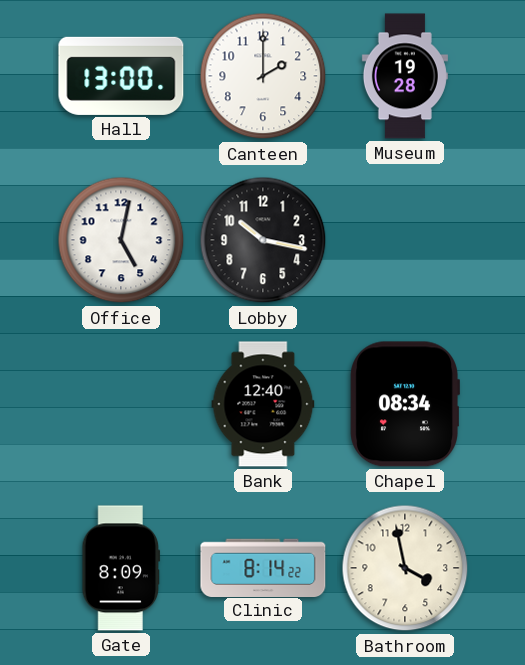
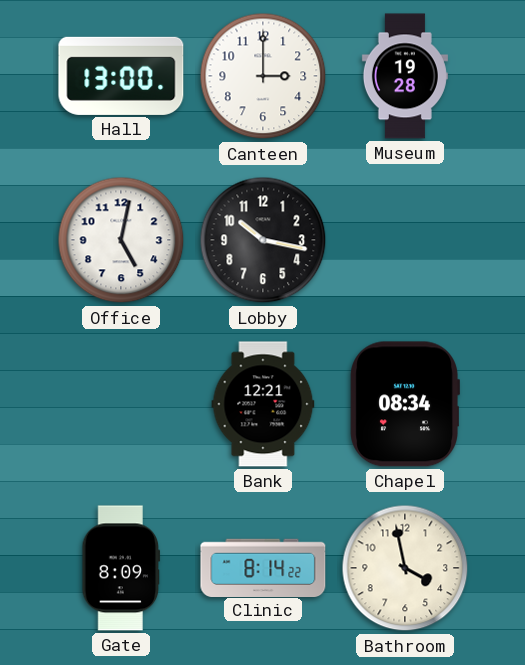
Canteen: 2:00 -> 3:00
Bank: 12:40 -> 12:21
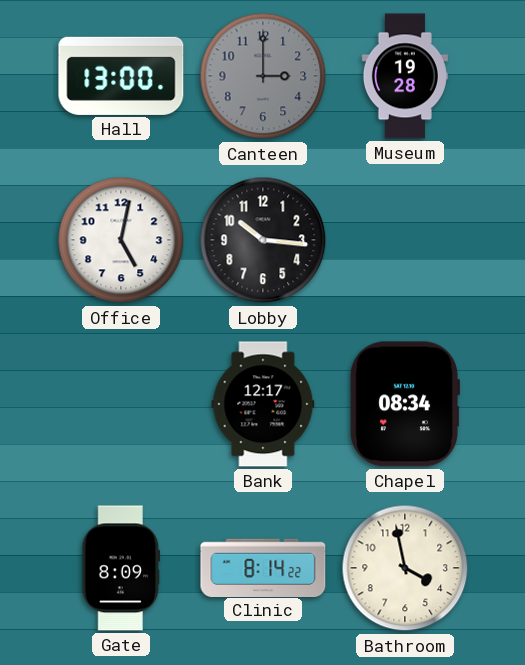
Canteen dial: white -> grey
Lobby: 10:17 -> 10:16
Bank: 12:21 -> 12:17
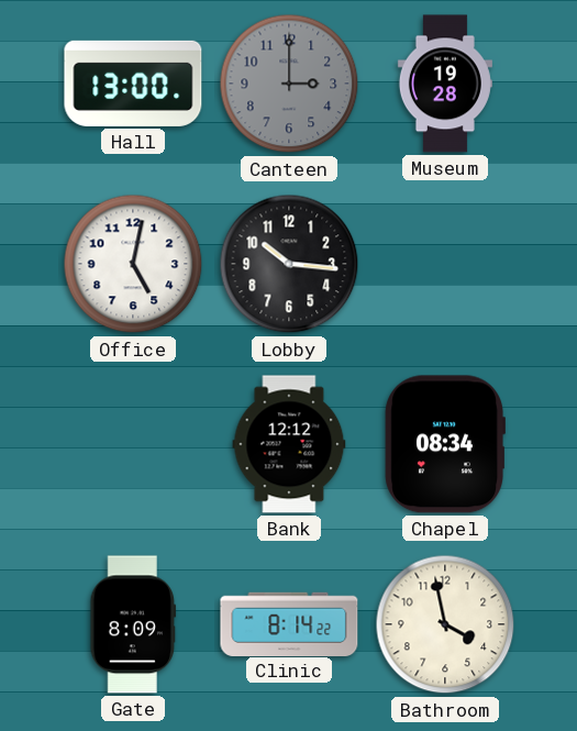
Bank: 12:17 -> 12:12
